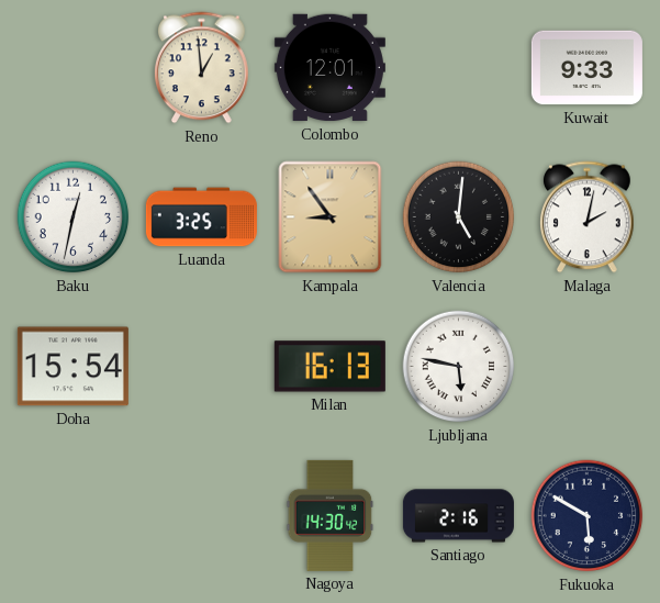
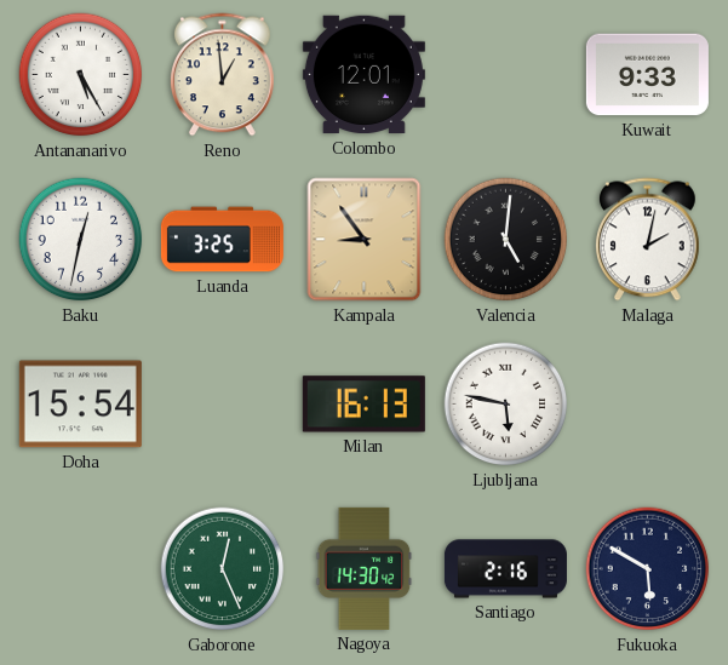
Antananarivo: none -> 5:25
Gaborone: none -> 12:26
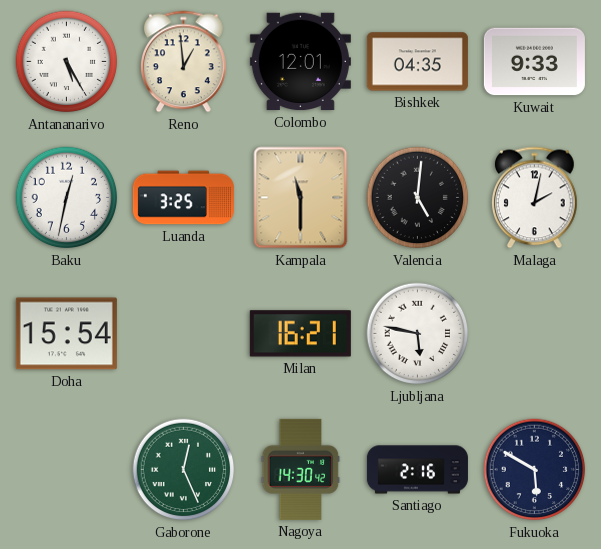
Bishkek: none -> 04:35
Kampala: 8:54 -> 11:30
Milan: 16:13 -> 16:21
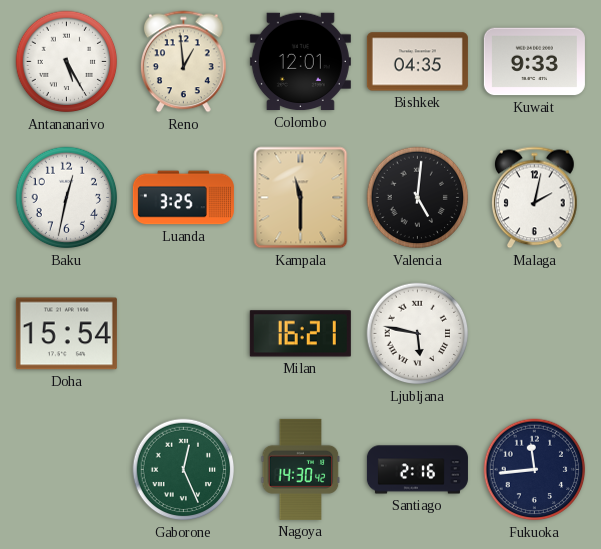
Fukuoka: 5:50 -> 11:44
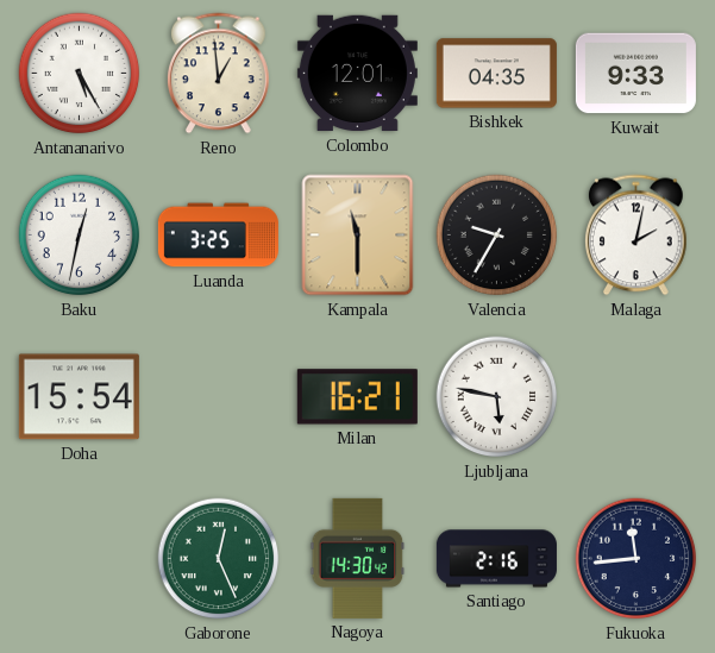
Valencia: 5:01 -> 9:35
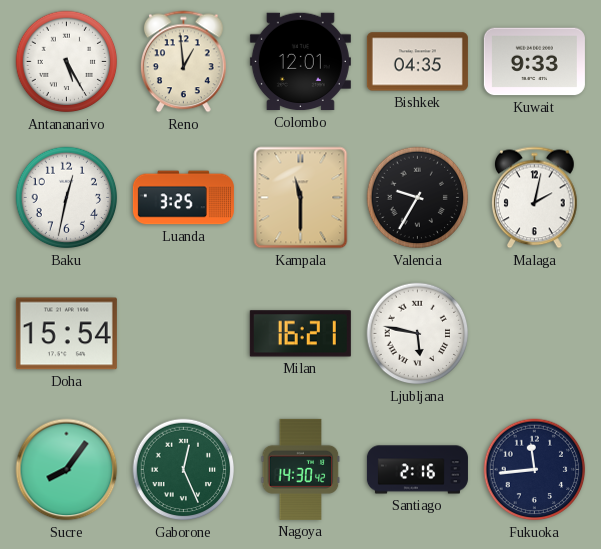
Sucre: none -> 8:06
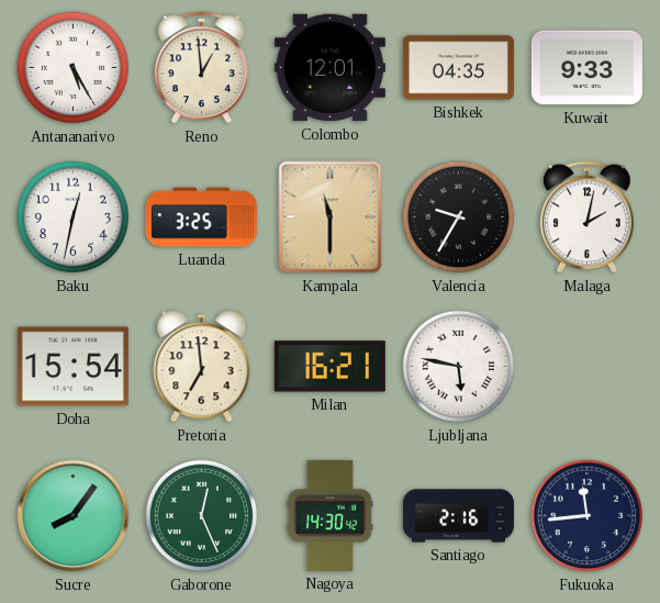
Pretoria: none -> 6:59
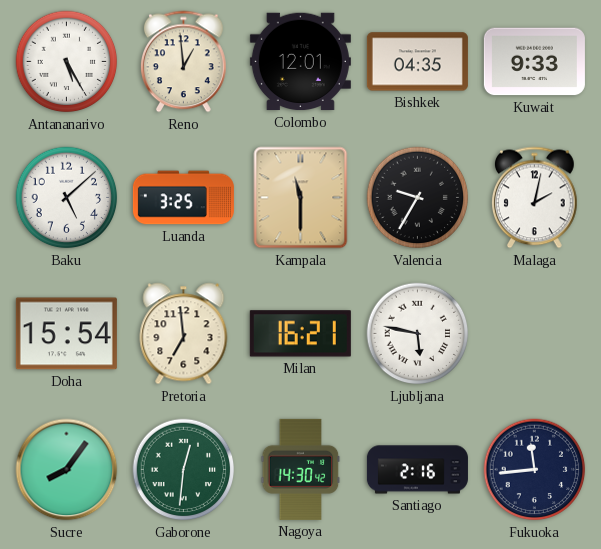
Baku: 12:32 -> 5:08
Gaborone: 12:26 -> 12:31
